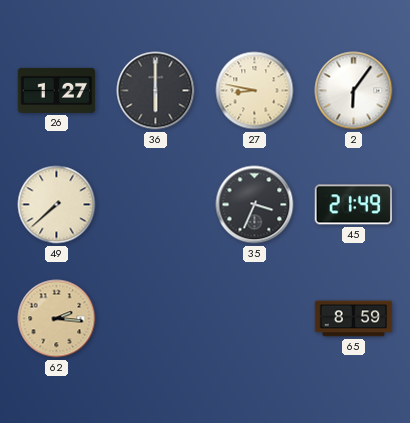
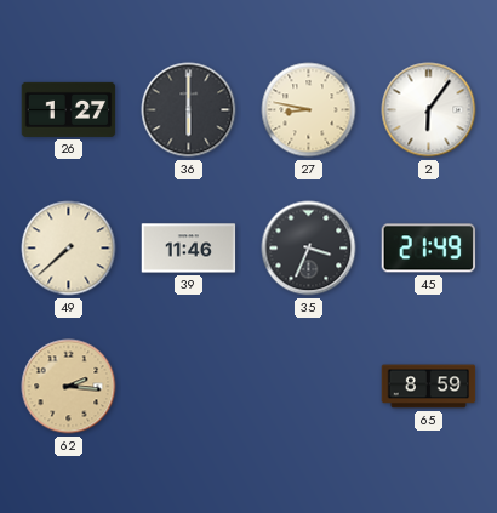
39: none -> 11:46
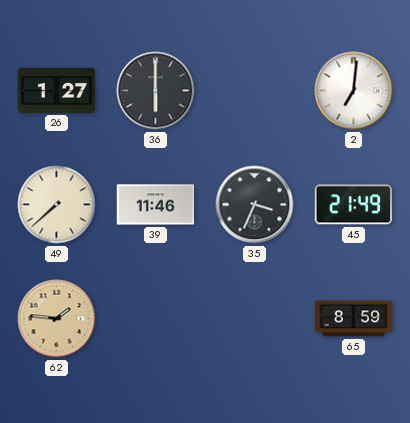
27: 8:47 -> none
2: 6:06 -> 7:01
62: 2:16 -> 1:46
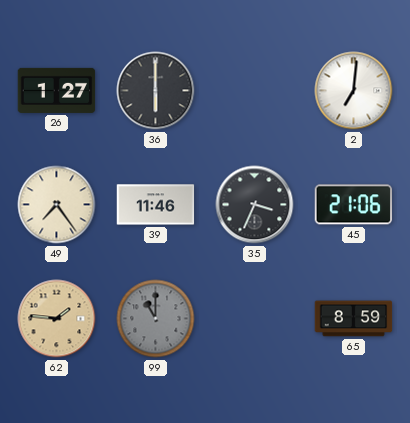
49: 7:38 -> 7:24
45: 21:49 -> 21:06
99: none -> 11:00
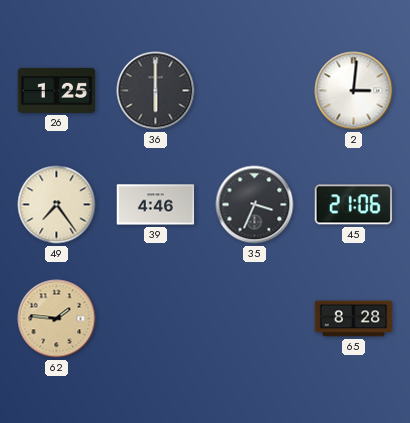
26: 1:27 -> 1:25
2: 7:01 -> 3:01
39: 11:46 -> 4:46
99: 11:00 -> none
65: 8:59 -> 8:28
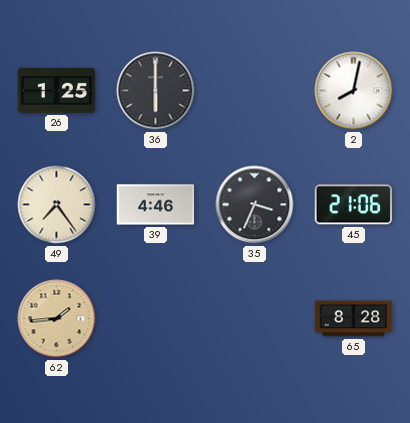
2: 3:01 -> 8:02
62: 1:46 -> 1:44
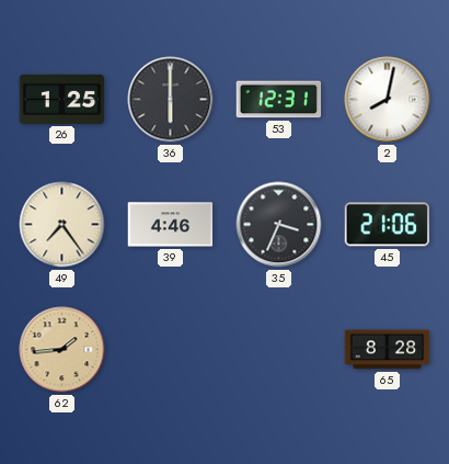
53: none -> 12:31
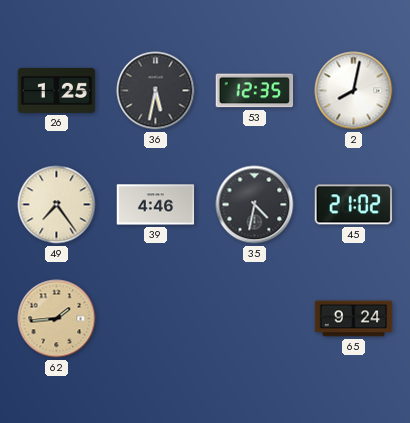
36: 6:00 -> 5:32
53: 12:31 -> 12:35
35: 3:34 -> 4:32
45: 21:06 -> 21:02
65: 8:28 -> 9:24
